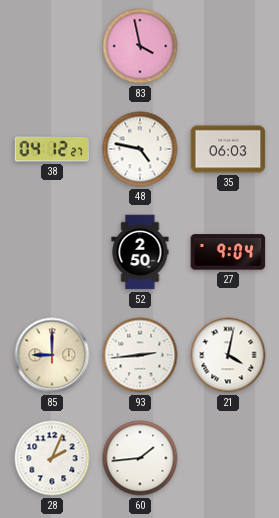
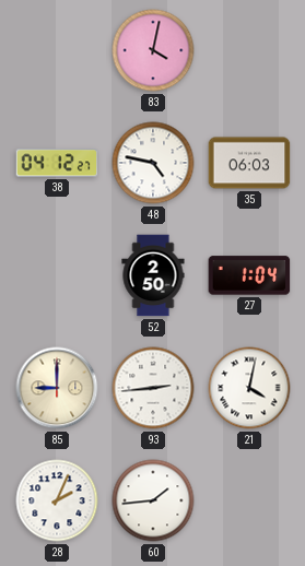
83: 3:58 -> 4:02
27: 9:04 -> 1:04
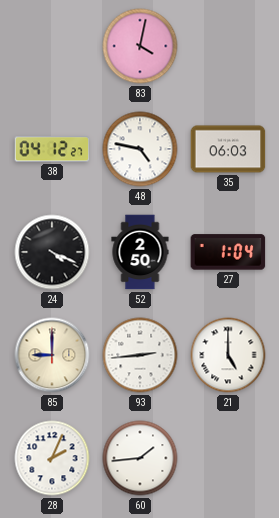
24: none -> 4:19
21: 4:02 -> 5:00
